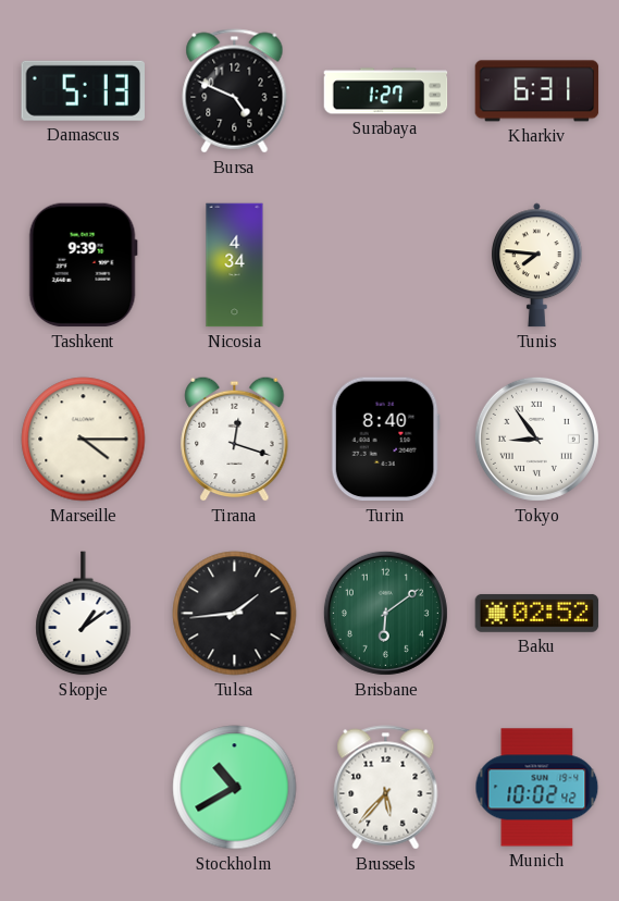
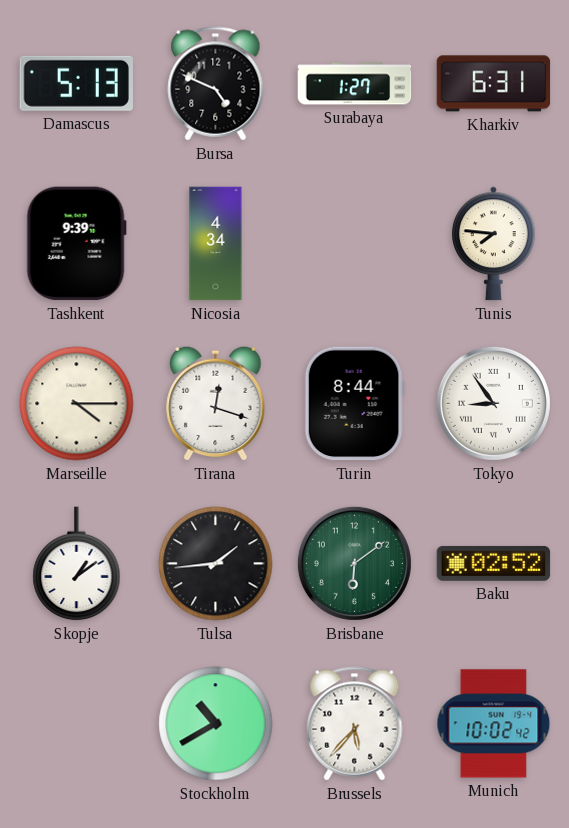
Turin: 8:40 -> 8:44
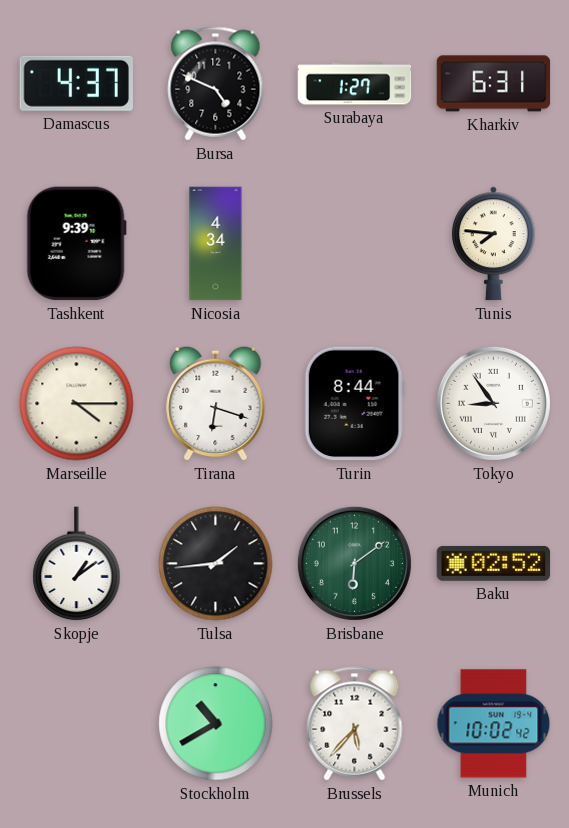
Damascus: 5:13 -> 4:37
Tirana: 12:18 -> 6:18
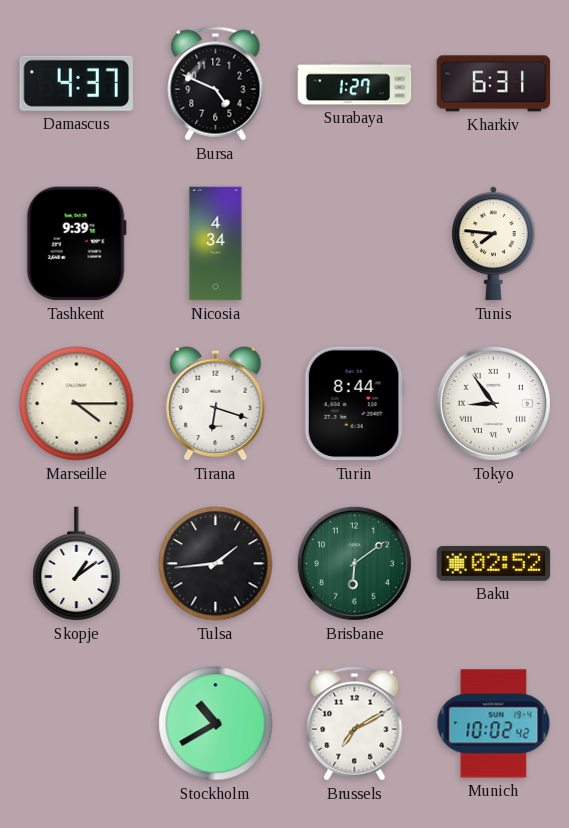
Brussels: 5:37 -> 7:10
